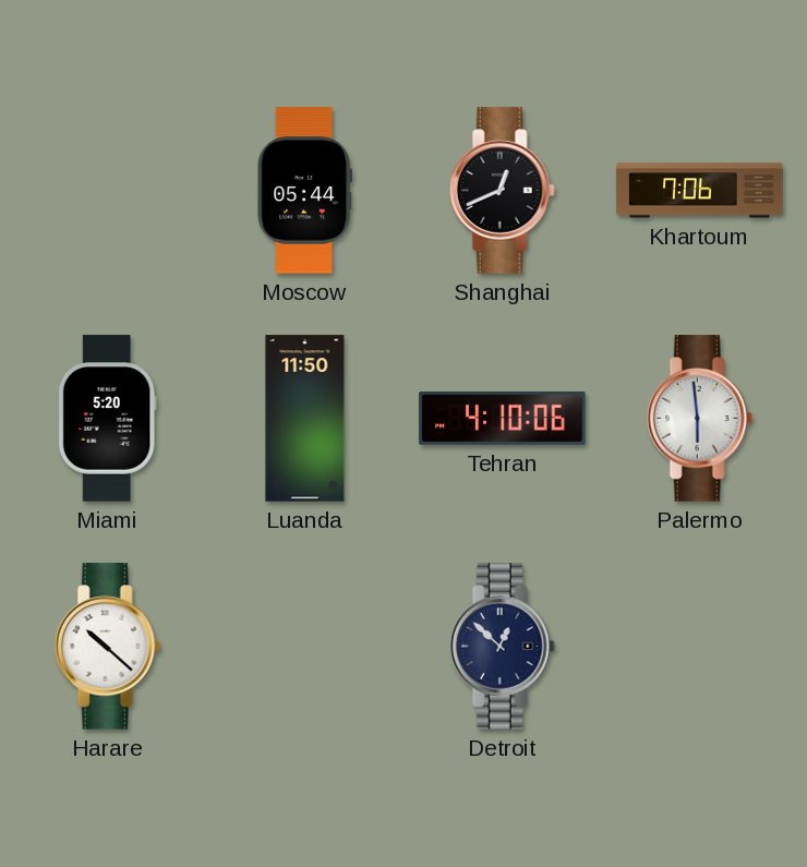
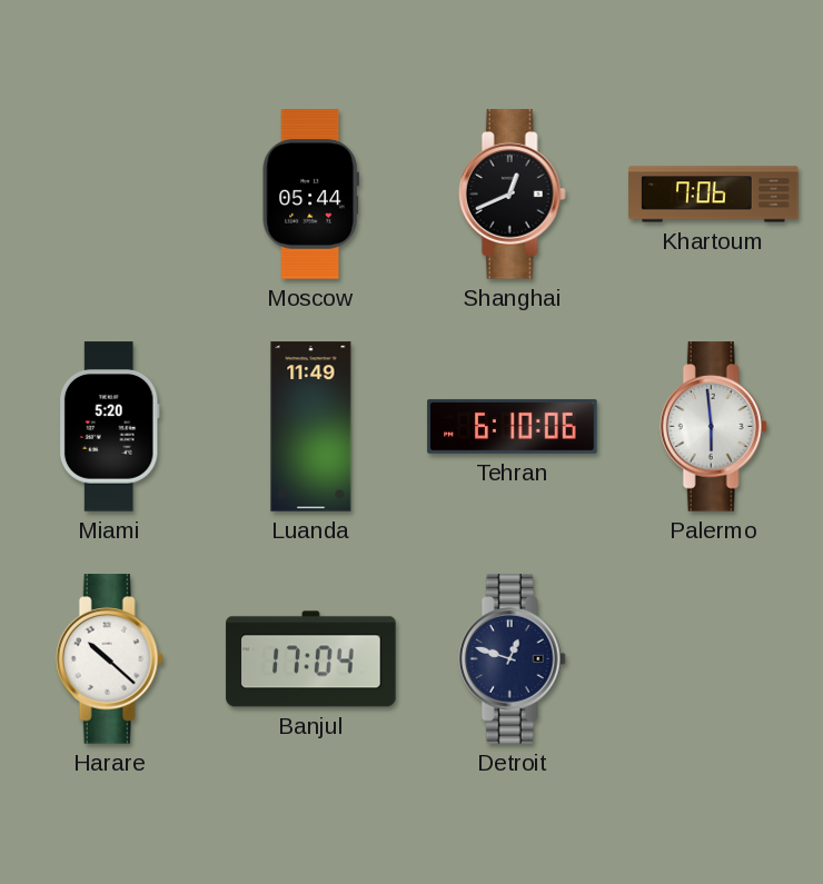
Luanda: 11:50 -> 11:49
Tehran: 4:10 -> 6:10
Banjul: none -> 17:04
Detroit: 12:52 -> 12:48
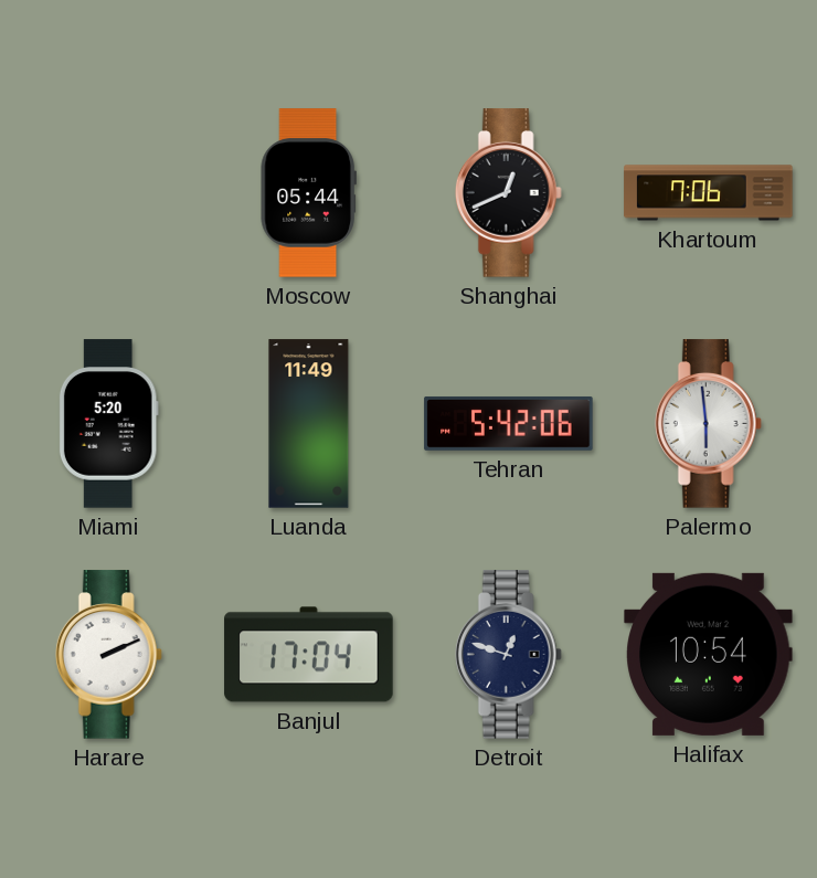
Tehran: 6:10 -> 5:42
Harare: 10:22 -> 2:11
Halifax: none -> 10:54
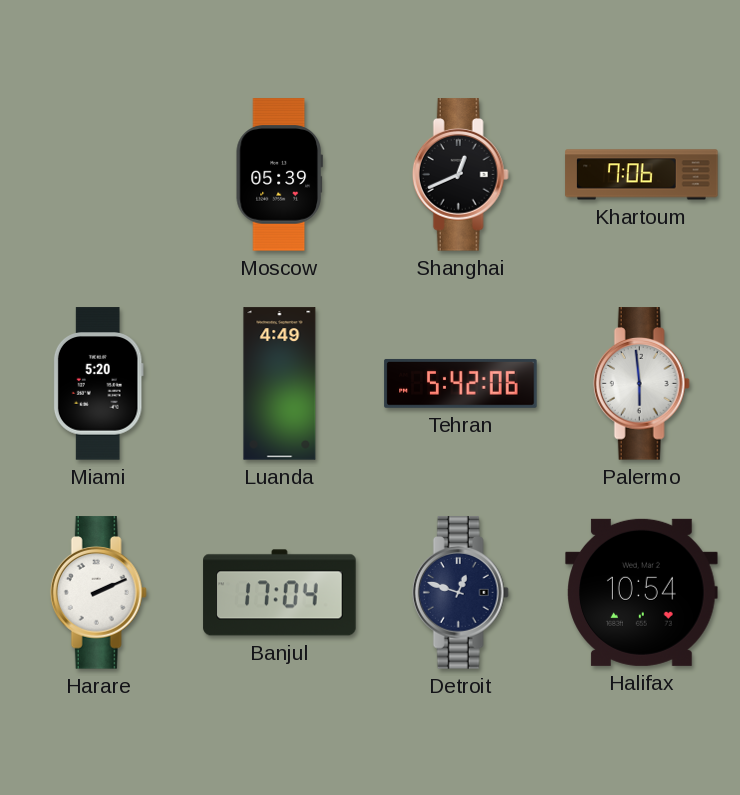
Moscow: 05:44 -> 05:39
Luanda: 11:49 -> 4:49
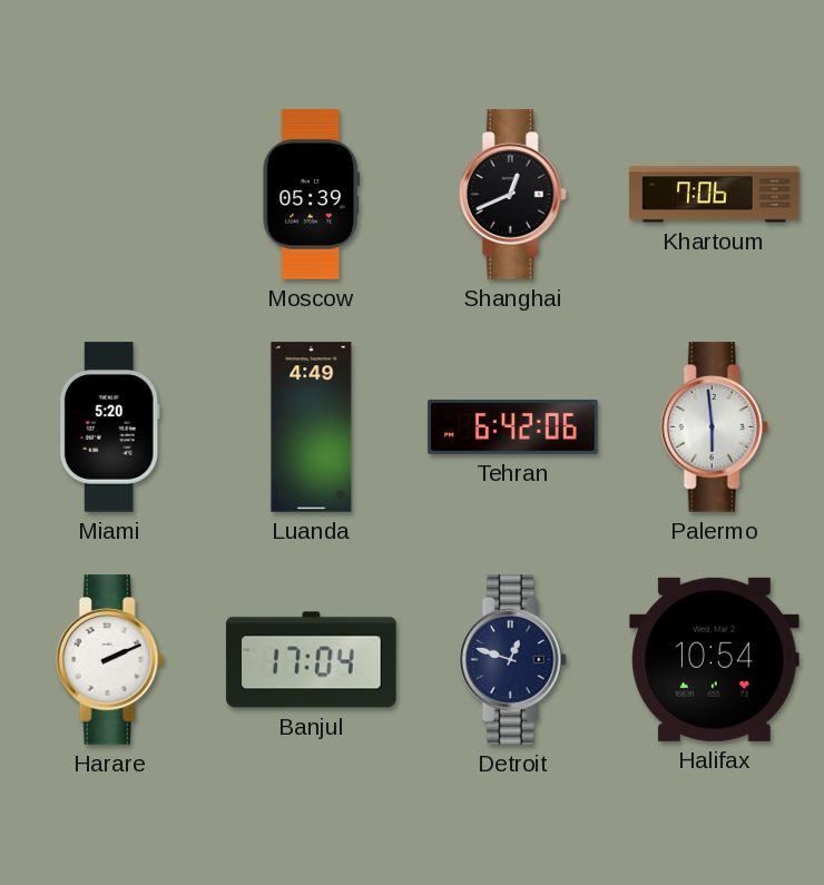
Tehran: 5:42 -> 6:42
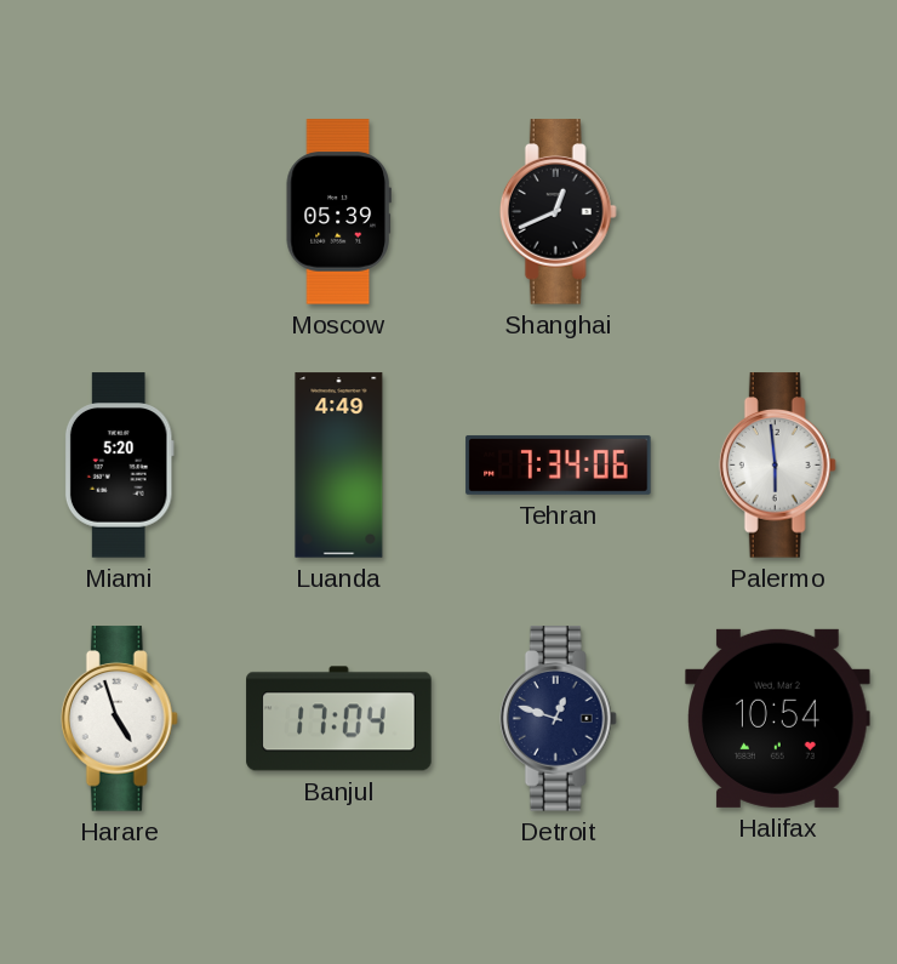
Khartoum: 7:06 -> none
Tehran: 6:42 -> 7:34
Harare: 2:11 -> 4:57
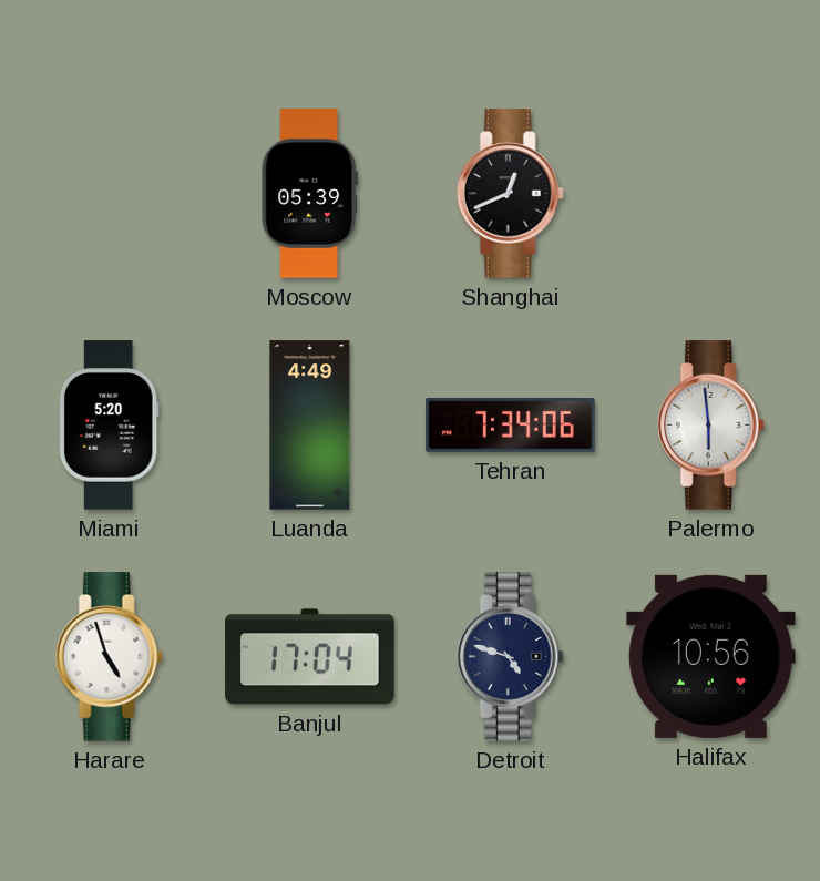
Detroit: 12:48 -> 4:48
Halifax: 10:54 -> 10:56
